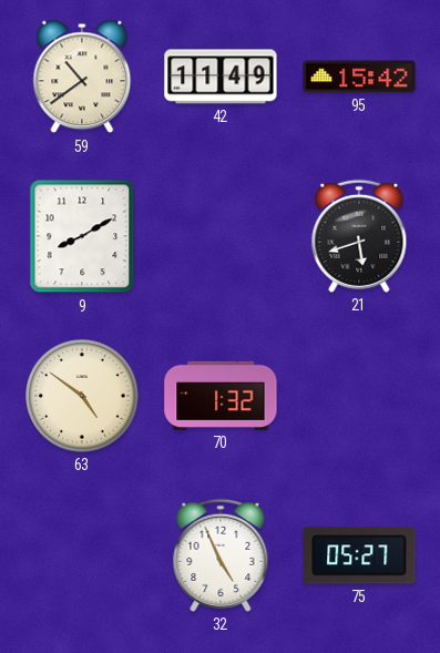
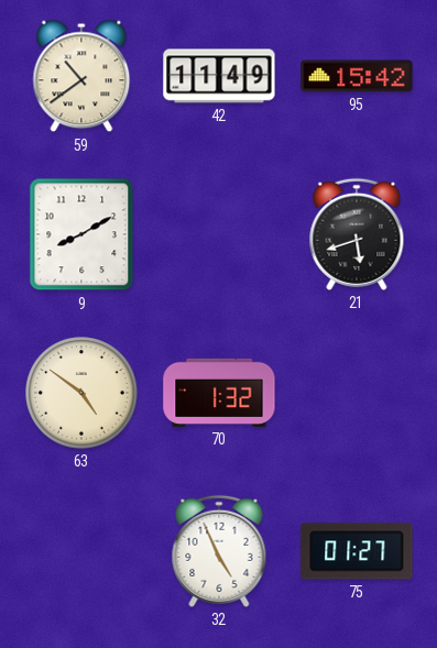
75: 05:27 -> 01:27
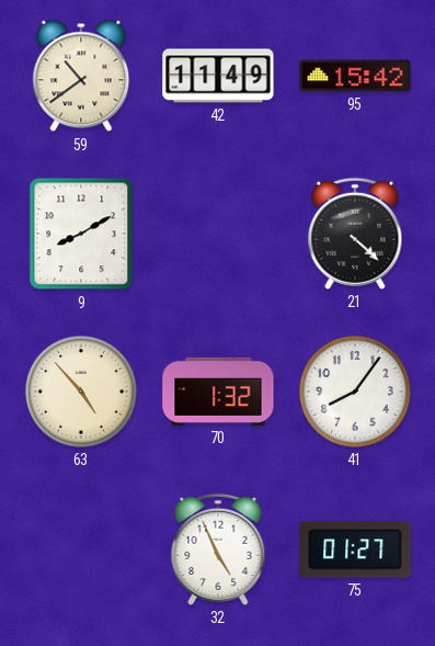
21: 5:42 -> 4:22
63: 4:51 -> 4:53
41: none -> 8:06
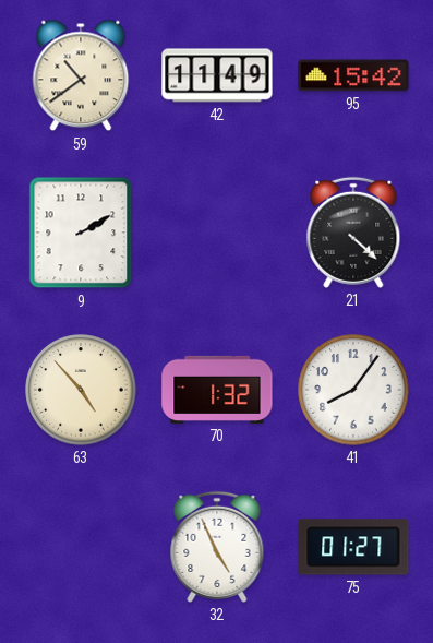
9: 8:10 -> 2:10
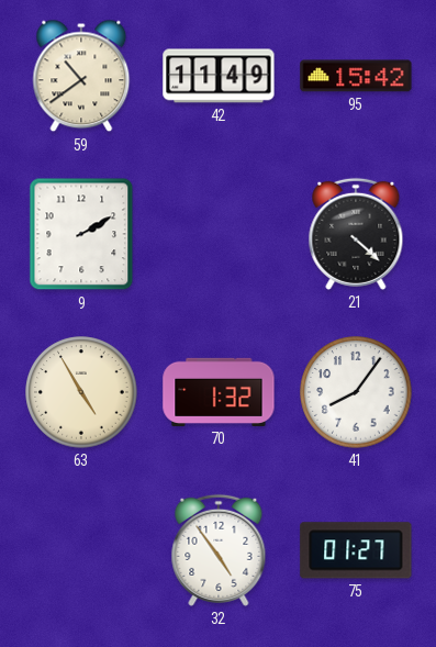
63: 4:53 -> 4:55
32: 4:56 -> 4:54
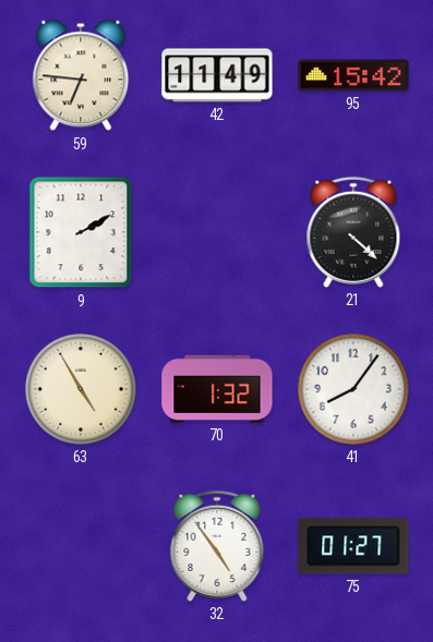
59: 10:39 -> 6:46
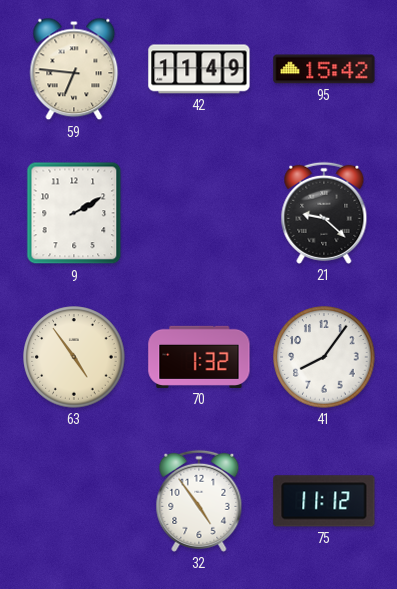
21: 4:22 -> 9:22
63: 4:55 -> 4:54
75: 01:27 -> 11:12
